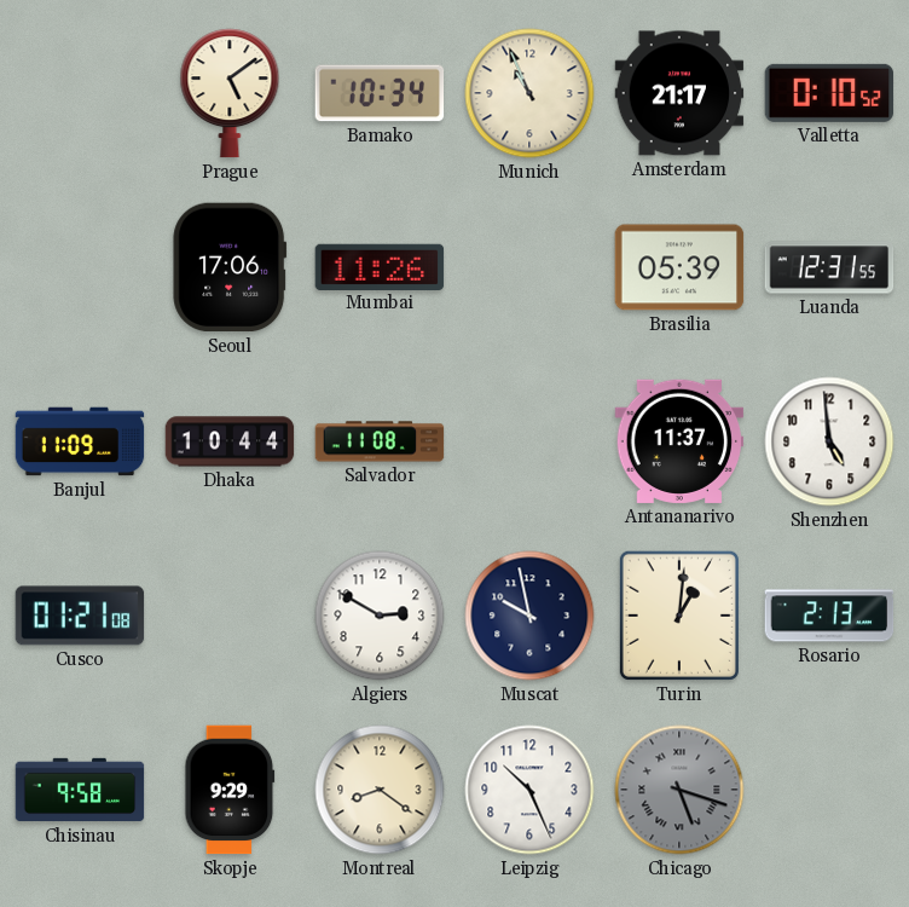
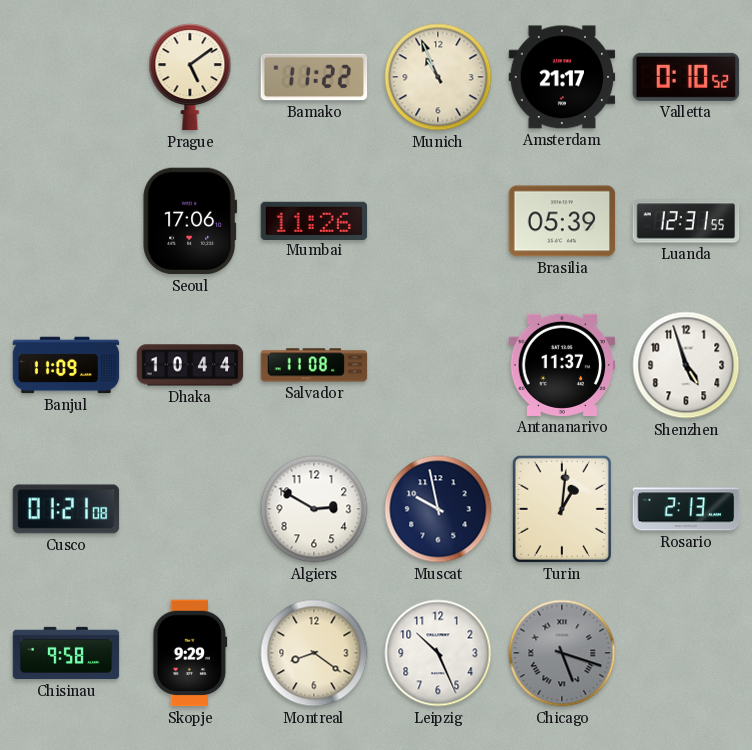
Bamako: 10:34 -> 11:22
Shenzhen: 4:59 -> 4:57
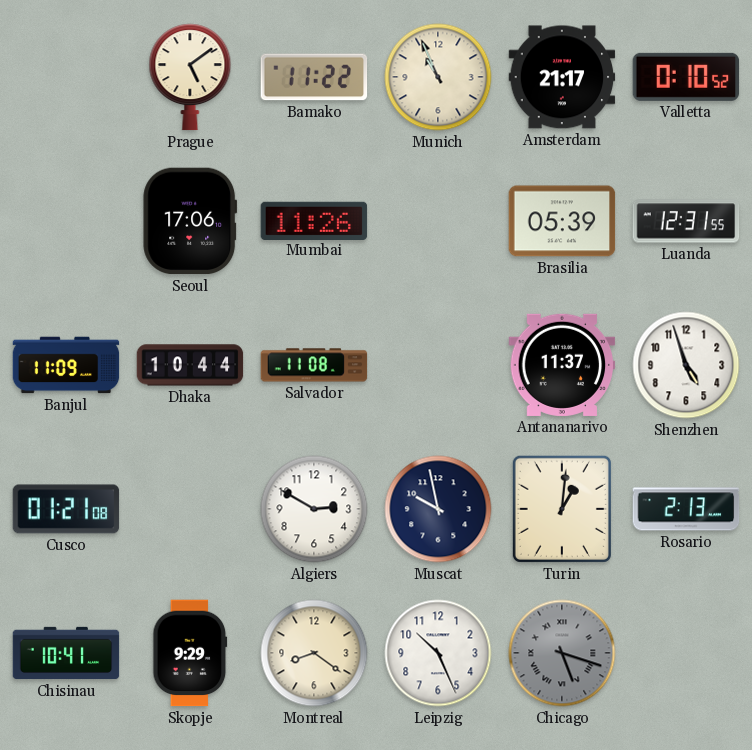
Chisinau: 9:58 -> 10:41
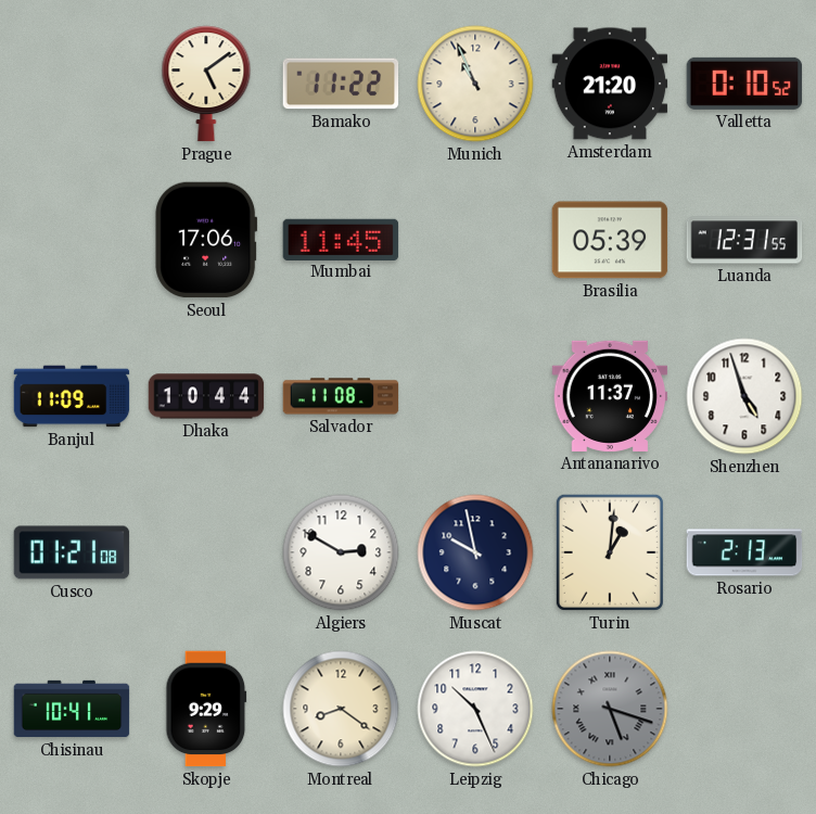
Amsterdam: 21:17 -> 21:20
Mumbai: 11:26 -> 11:45
